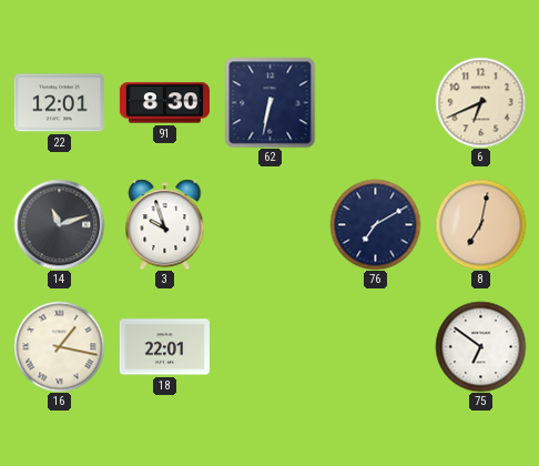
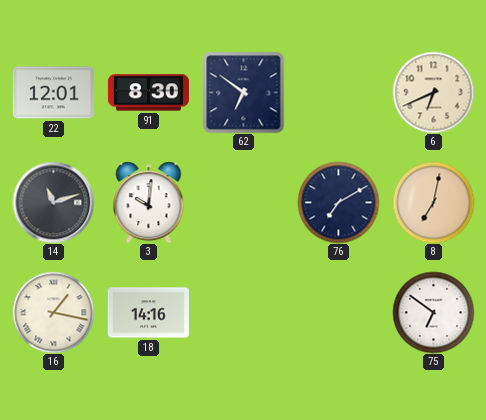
62: 6:32 -> 6:51
3: 9:57 -> 10:01
18: 22:01 -> 14:16
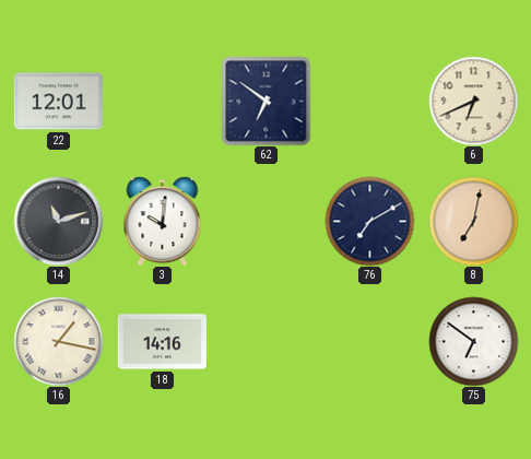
91: 8:30 -> none
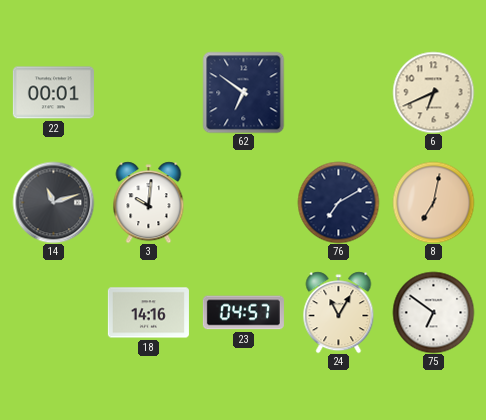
22: 12:01 -> 00:01
16: 1:17 -> none
23: none -> 04:57
24: none -> 11:05
